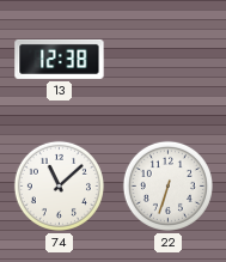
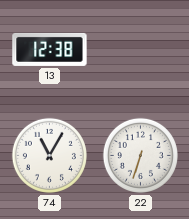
74: 11:08 -> 11:05
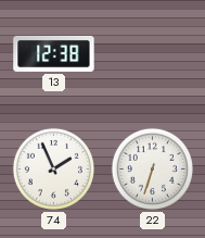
74: 11:05 -> 1:56
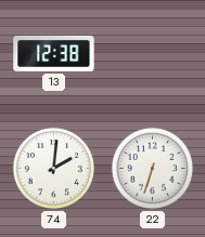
74: 1:56 -> 2:01
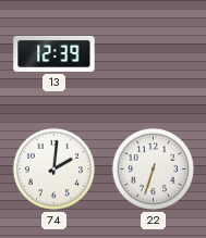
13: 12:38 -> 12:39
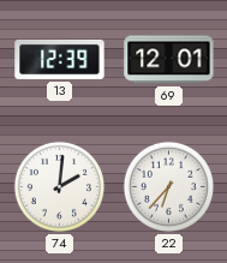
69: none -> 12:01
22: 6:33 -> 6:37
